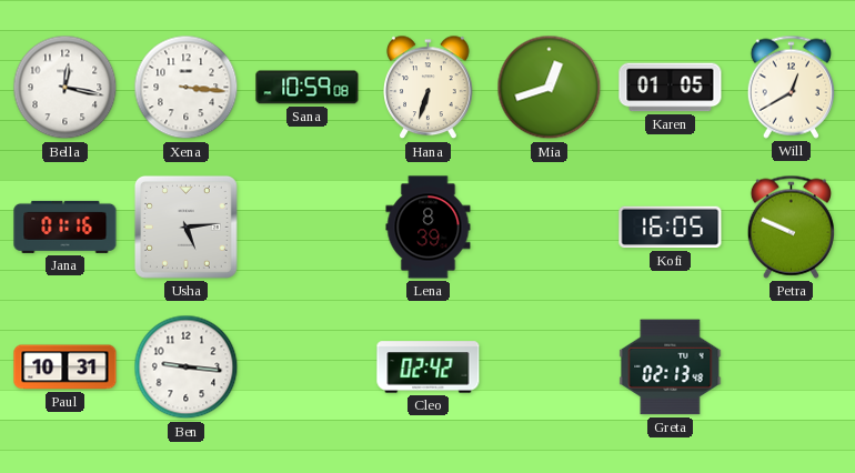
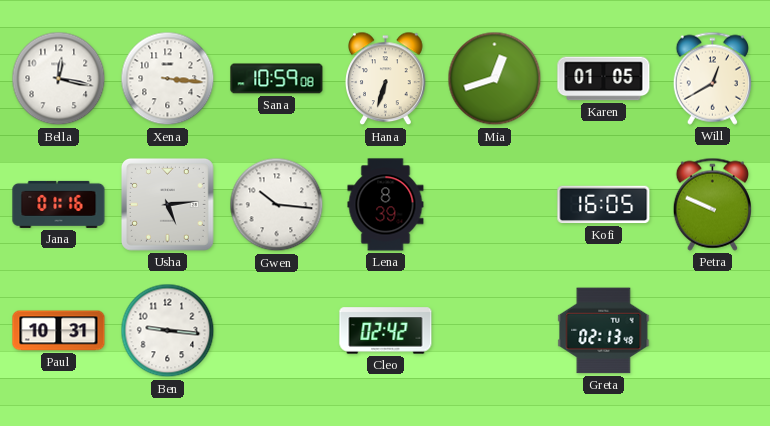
Gwen: none -> 10:16
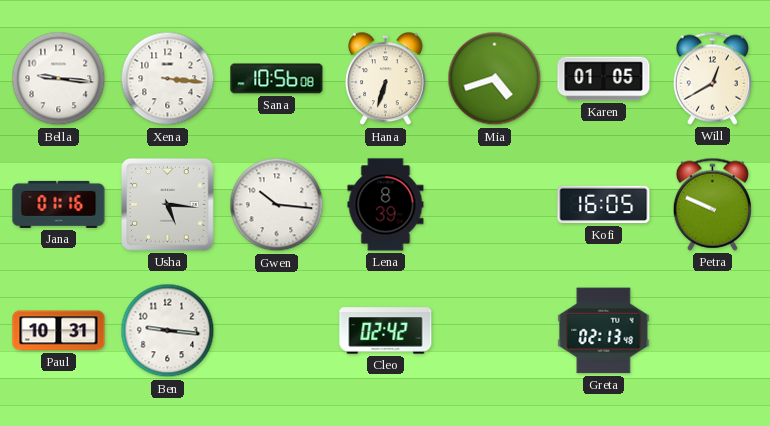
Bella: 12:17 -> 9:16
Sana: 10:59 -> 10:56
Mia: 12:42 -> 4:42
Usha: 5:14 -> 5:16
